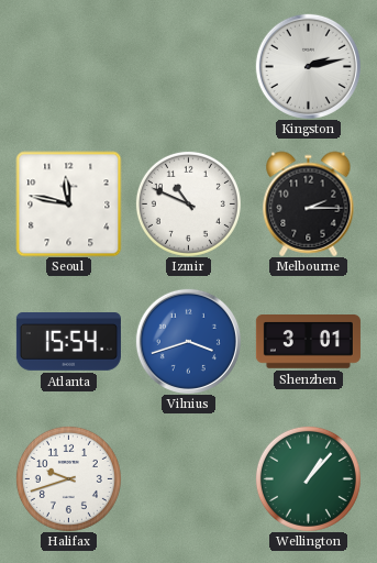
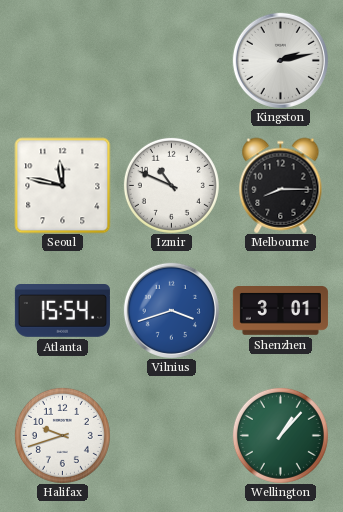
Melbourne: 2:15 -> 8:15
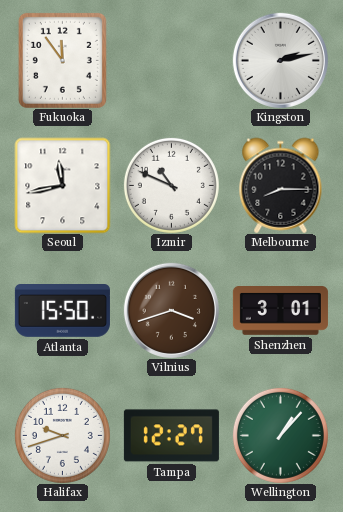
Fukuoka: none -> 11:54
Seoul: 11:47 -> 11:43
Atlanta: 15:54 -> 15:50
Vilnius dial: blue -> brown
Tampa: none -> 12:27
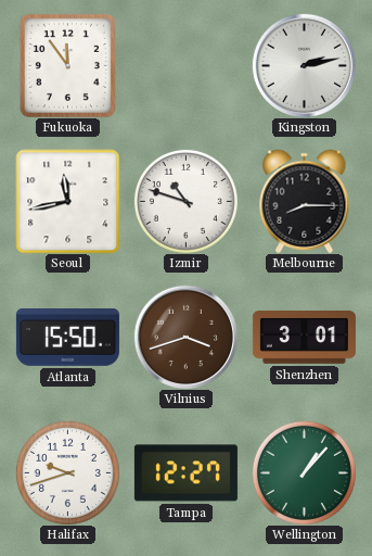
Izmir: 10:49 -> 10:48
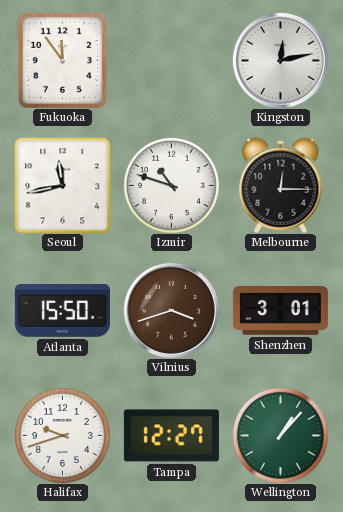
Kingston: 2:13 -> 12:13
Melbourne: 8:15 -> 12:15
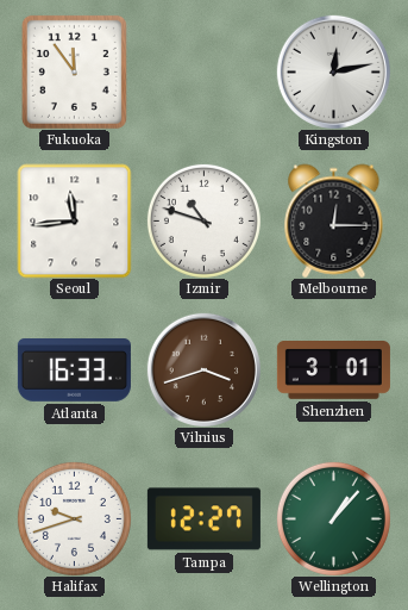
Seoul: 11:43 -> 11:44
Atlanta: 15:50 -> 16:33
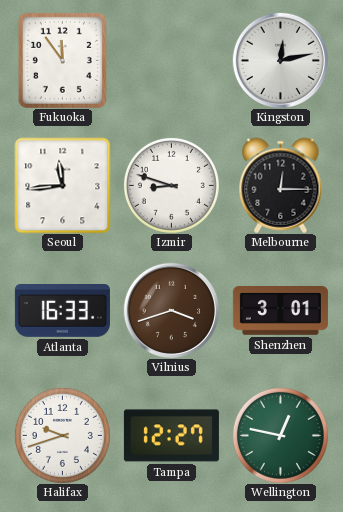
Izmir: 10:48 -> 8:48
Wellington: 1:07 -> 12:47
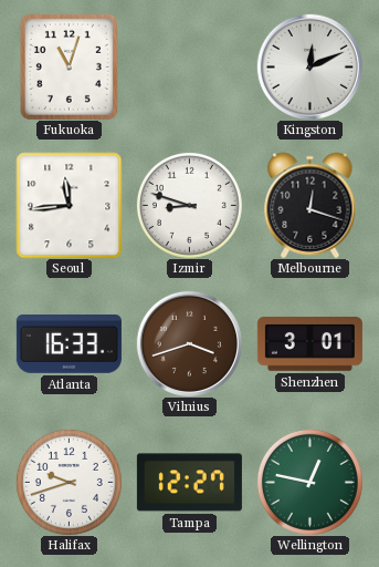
Fukuoka: 11:54 -> 11:03
Kingston: 12:13 -> 12:11
Melbourne: 12:15 -> 12:18
